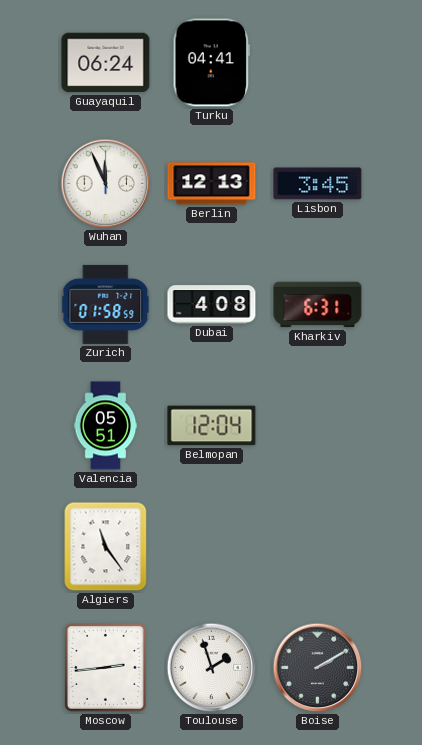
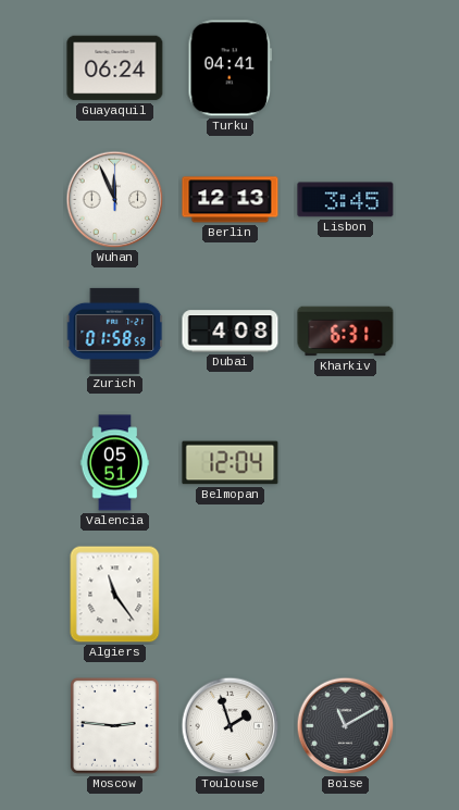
Moscow: 2:44 -> 2:46
Boise: 2:10 -> 11:10
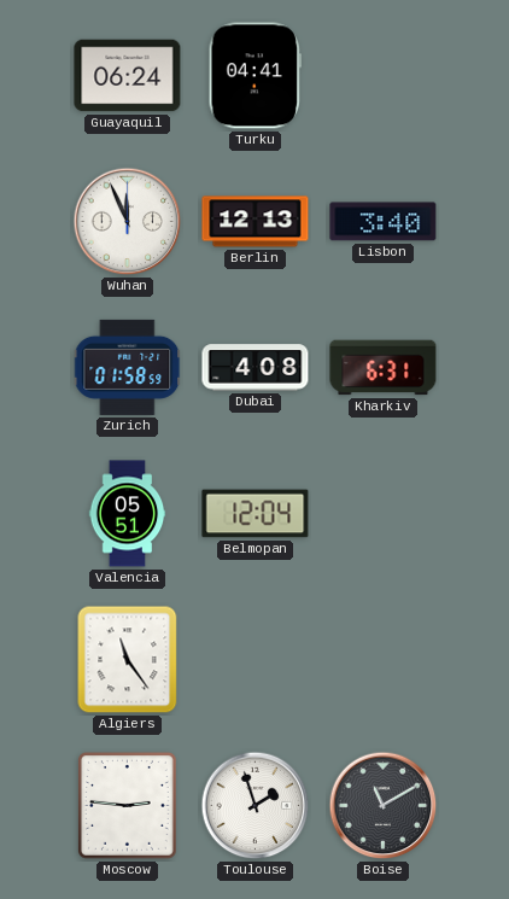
Lisbon: 3:45 -> 3:40
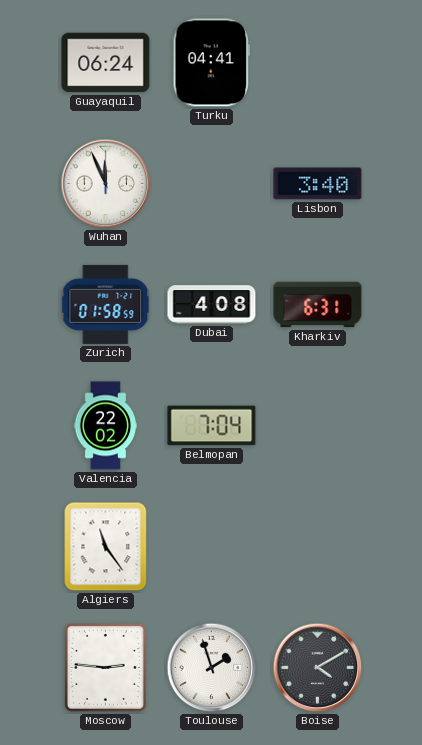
Berlin: 12:13 -> none
Valencia: 05:51 -> 22:02
Belmopan: 12:04 -> 7:04
Boise: 11:10 -> 4:10
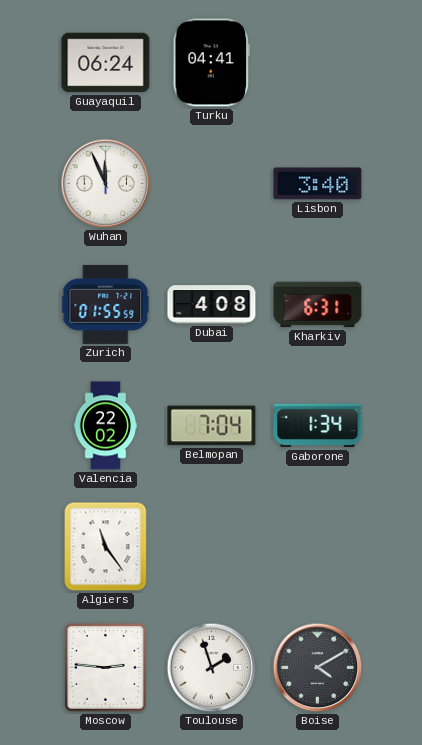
Zurich: 01:58 -> 01:55
Gaborone: none -> 1:34
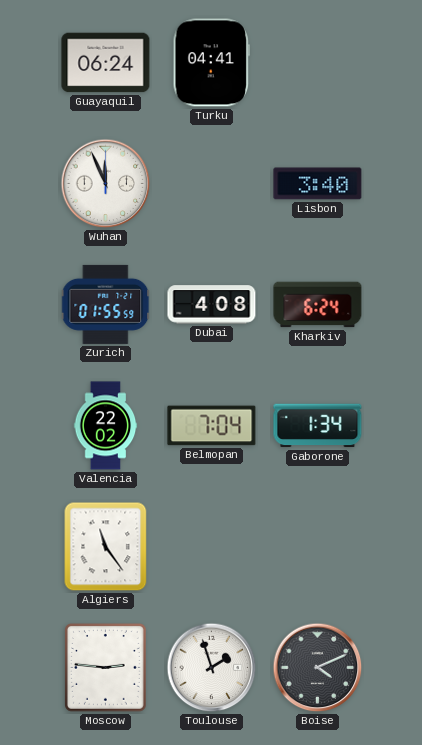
Kharkiv: 6:31 -> 6:24
Boise: 4:10 -> 4:11
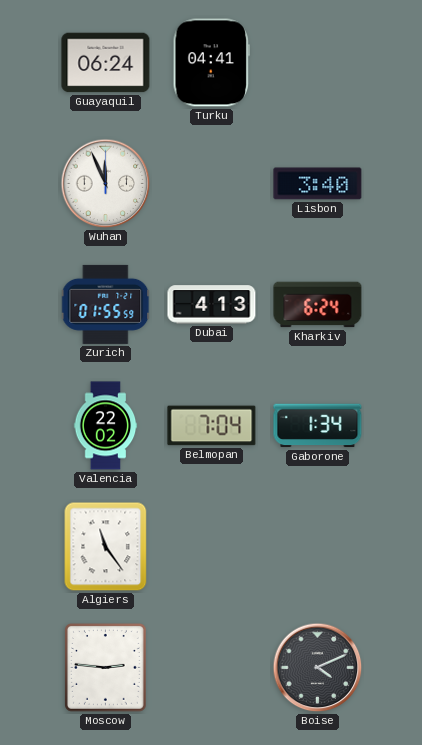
Dubai: 4:08 -> 4:13
Toulouse: 1:57 -> none
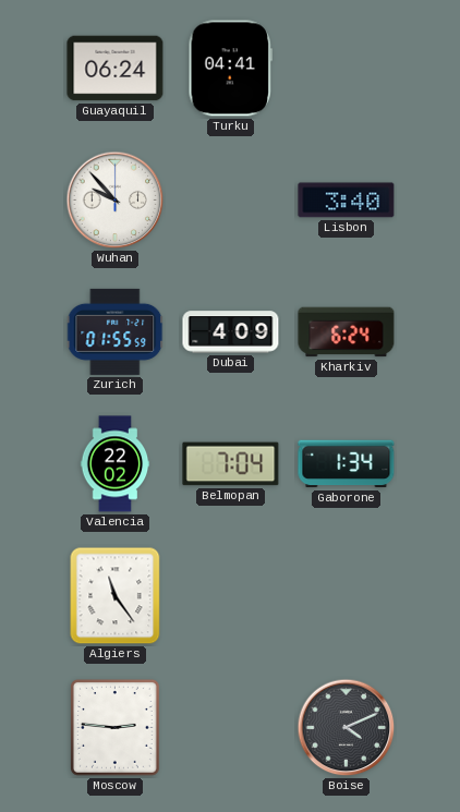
Wuhan: 11:56 -> 9:53
Dubai: 4:13 -> 4:09
